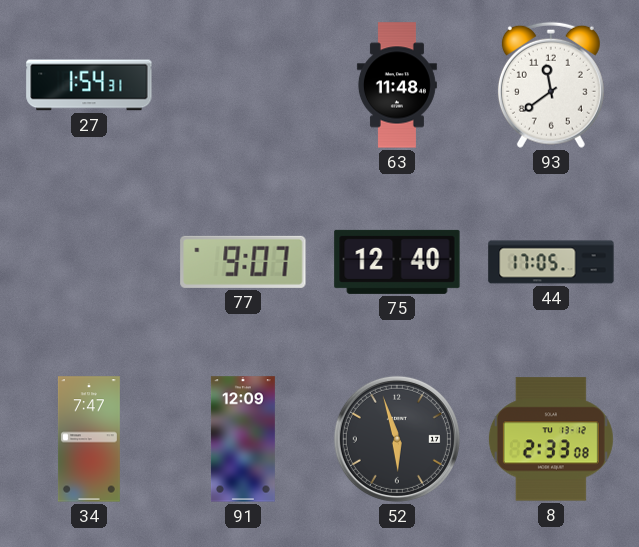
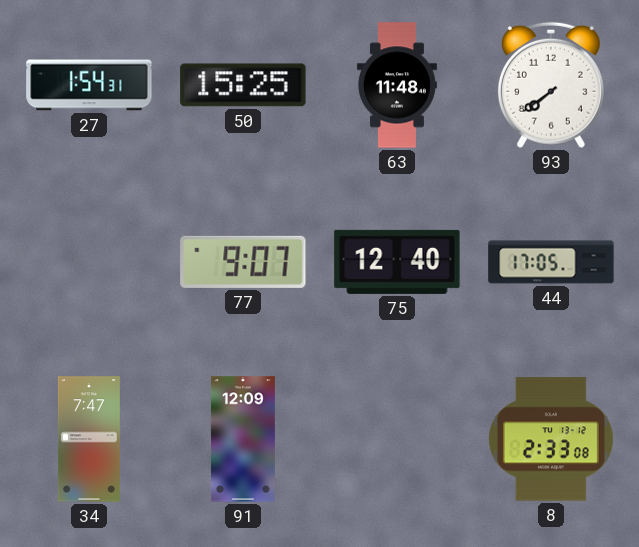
50: none -> 15:25
93: 11:39 -> 7:39
52: 5:57 -> none
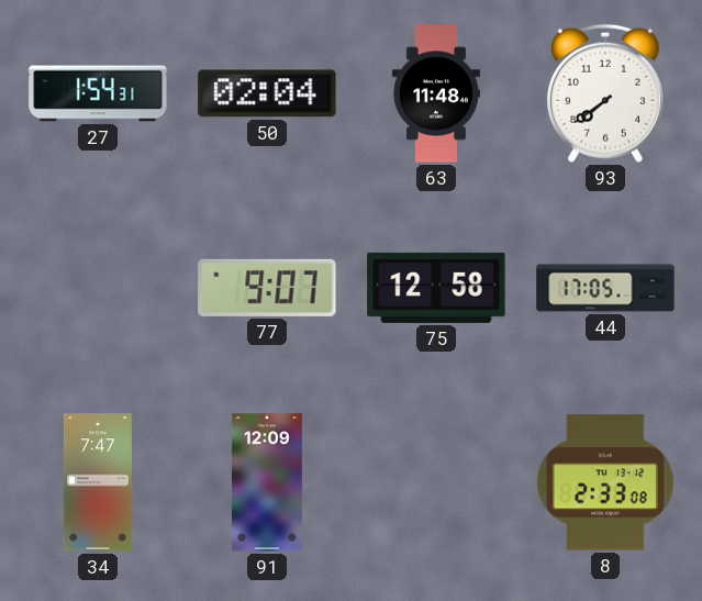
50: 15:25 -> 02:04
75: 12:40 -> 12:58
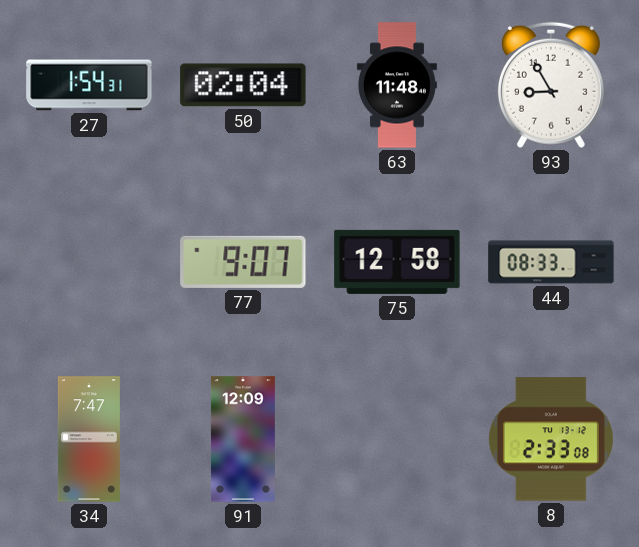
93: 7:39 -> 8:55
44: 17:05 -> 08:33
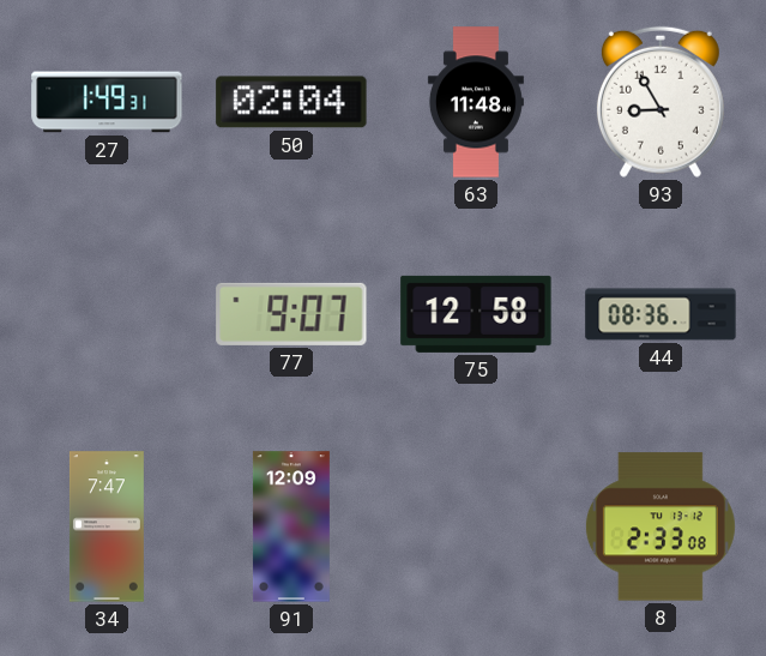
27: 1:54 -> 1:49
44: 08:33 -> 08:36
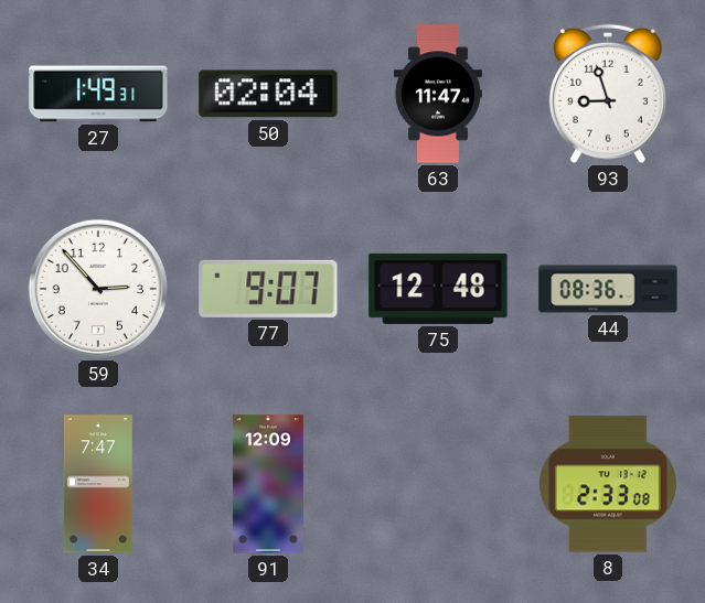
63: 11:48 -> 11:47
93: 8:55 -> 8:57
59: none -> 2:53
75: 12:58 -> 12:48
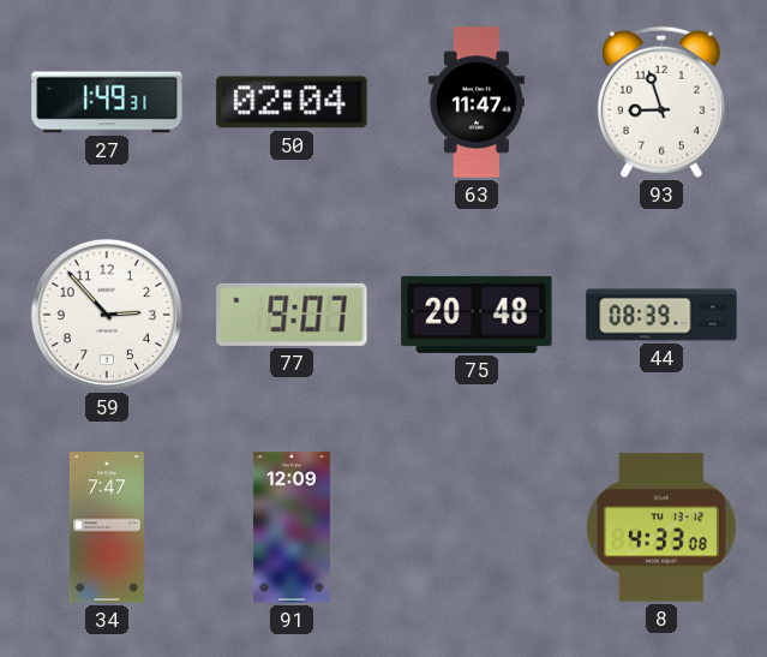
75: 12:48 -> 20:48
44: 08:36 -> 08:39
8: 2:33 -> 4:33
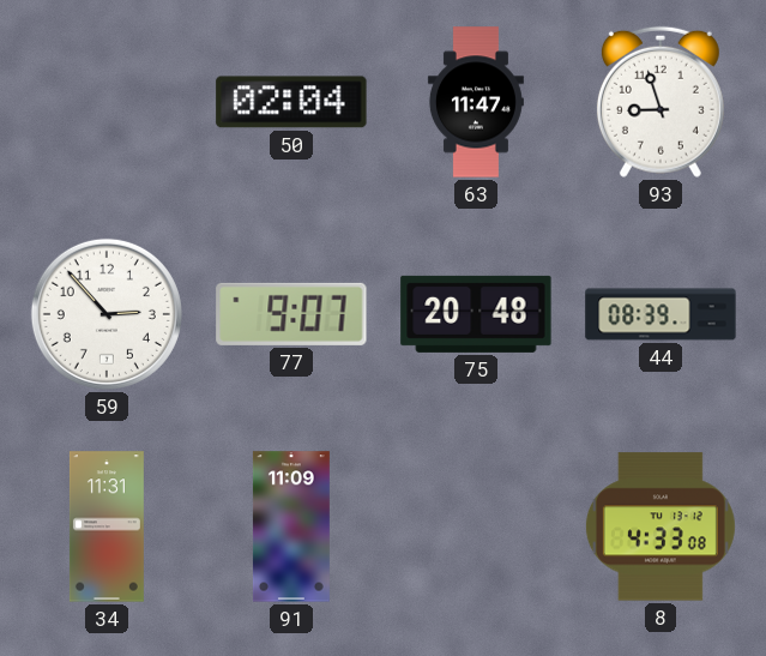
27: 1:49 -> none
34: 7:47 -> 11:31
91: 12:09 -> 11:09
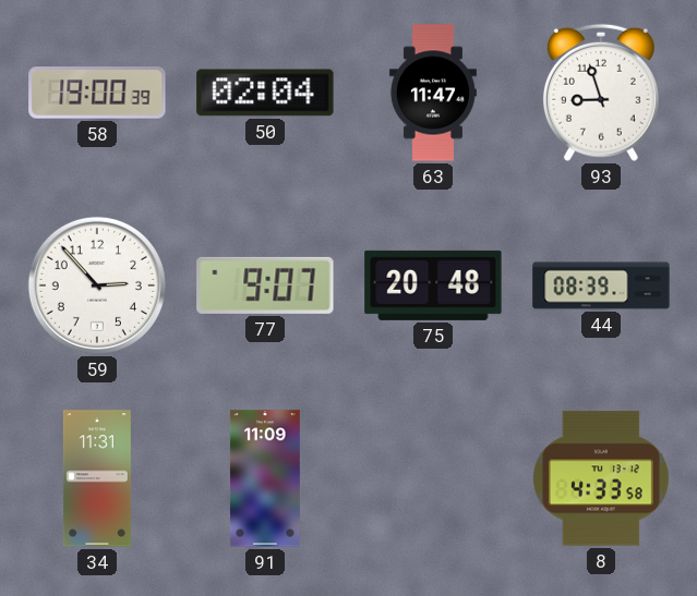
58: none -> 19:00
8: 4:33:08 -> 4:33:58
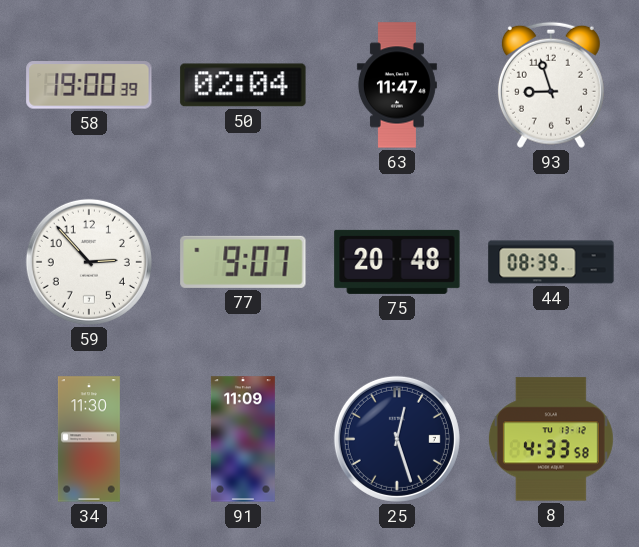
34: 11:31 -> 11:30
25: none -> 12:27
